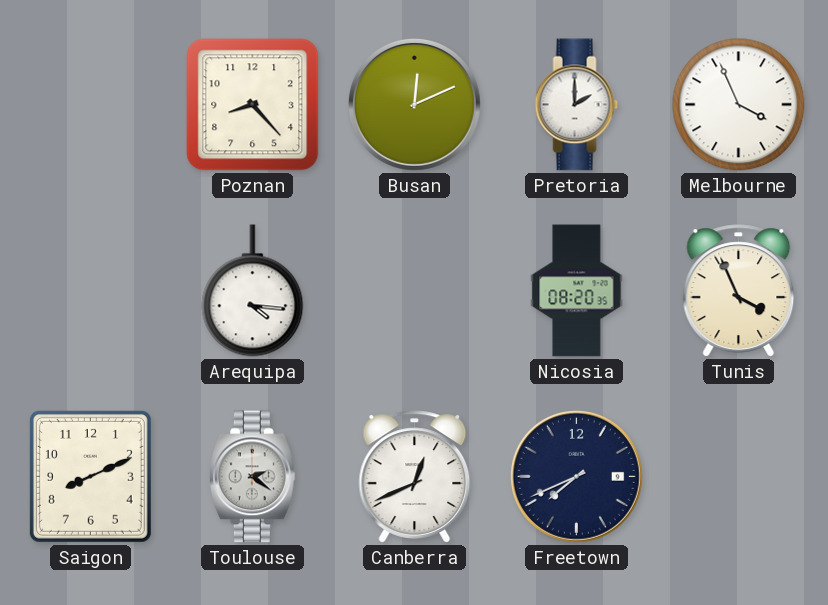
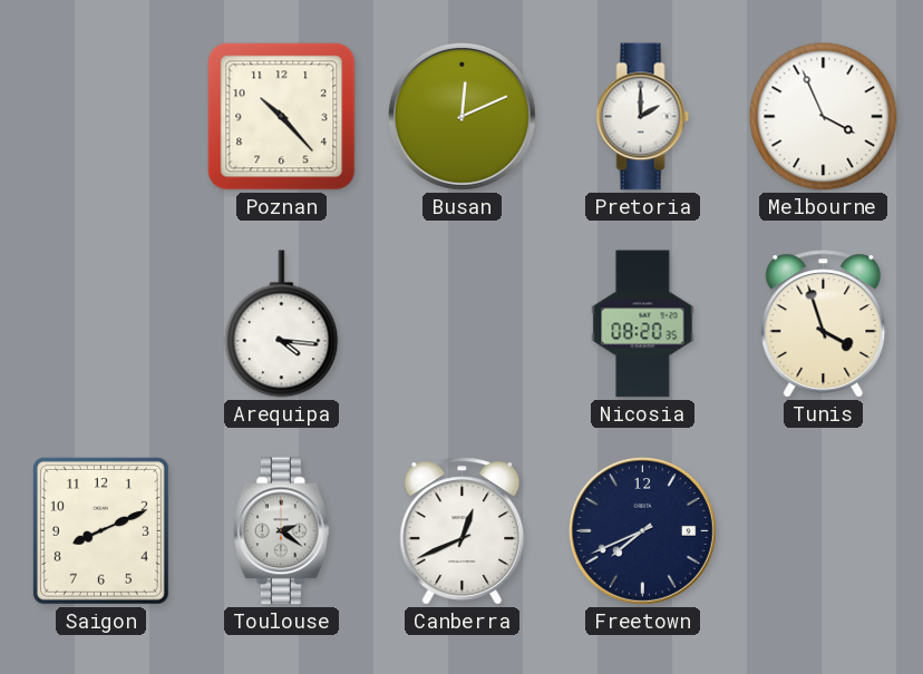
Poznan: 8:23 -> 10:23
Tunis: 3:56 -> 3:57
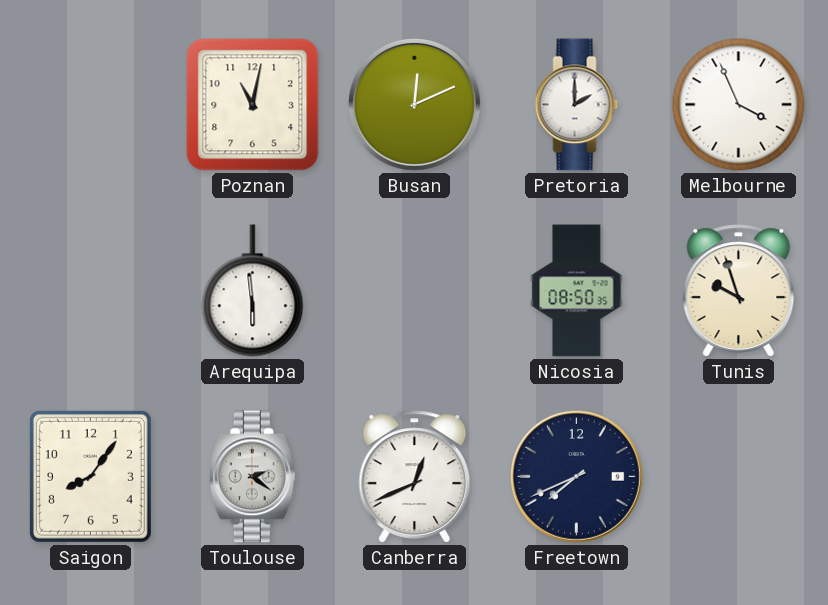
Poznan: 10:23 -> 11:02
Arequipa: 4:16 -> 5:59
Nicosia: 08:20 -> 08:50
Tunis: 3:57 -> 9:57
Saigon: 8:11 -> 8:06
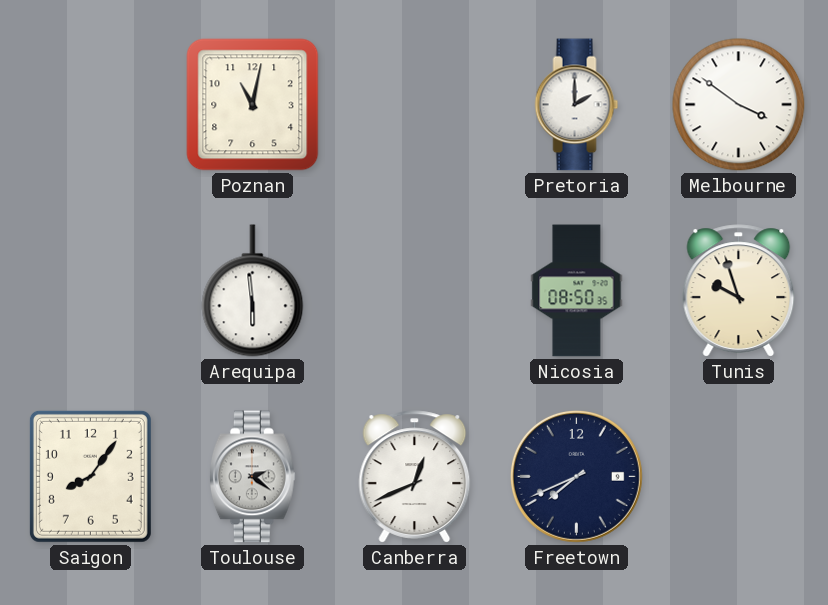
Busan: 12:11 -> none
Melbourne: 3:56 -> 3:51
